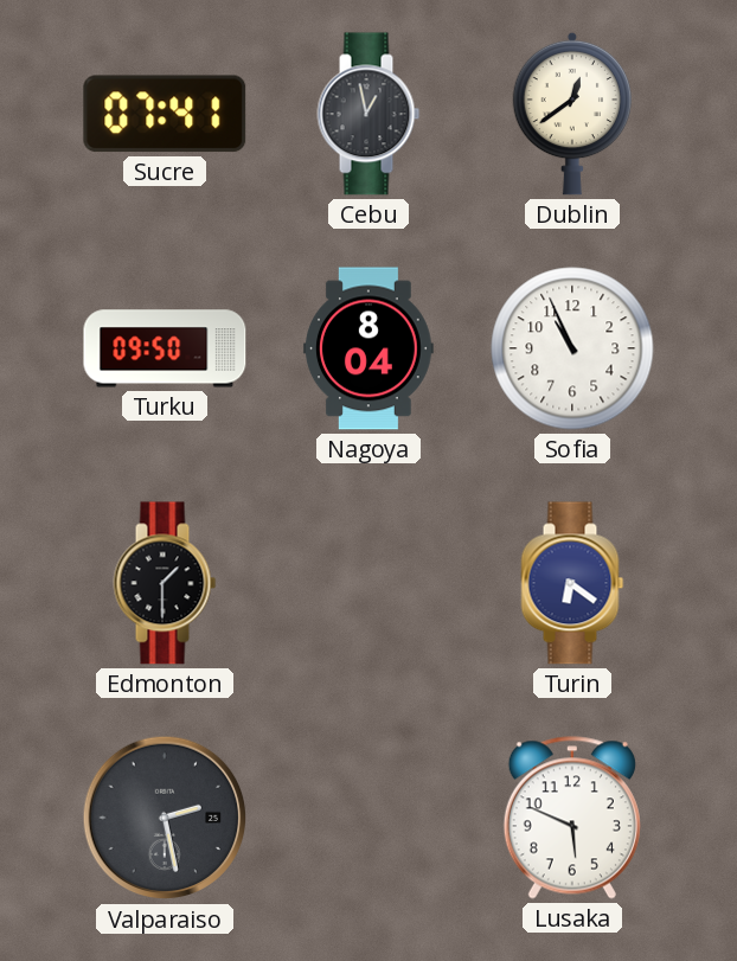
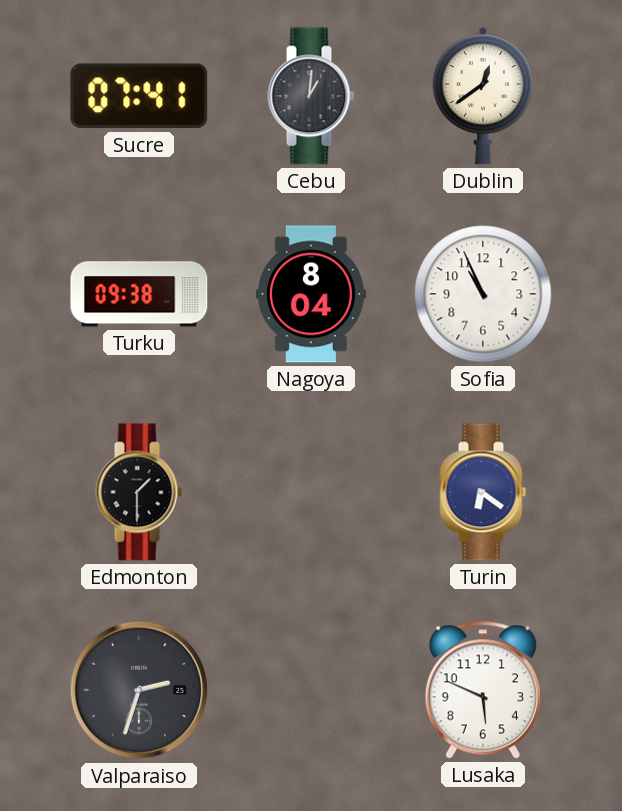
Cebu: 12:58 -> 1:01
Turku: 09:50 -> 09:38
Valparaiso: 2:28 -> 2:33
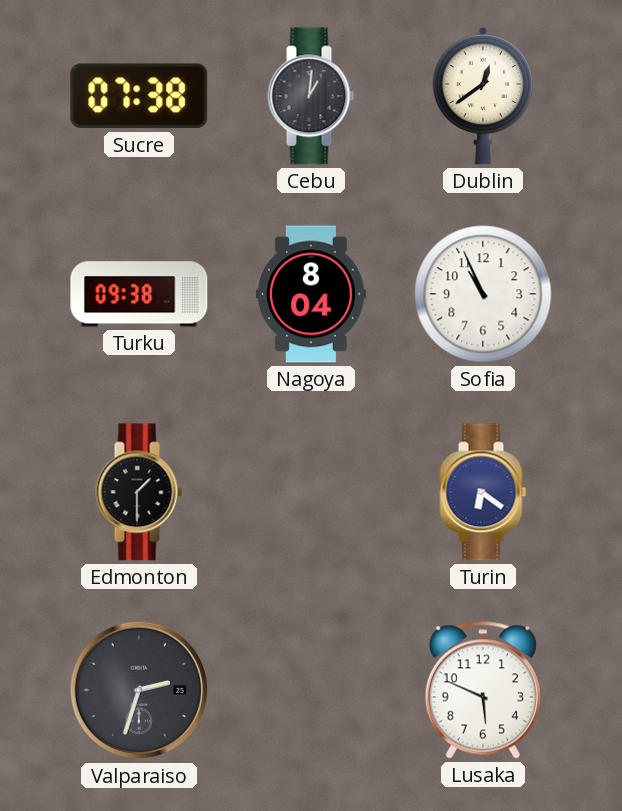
Sucre: 07:41 -> 07:38
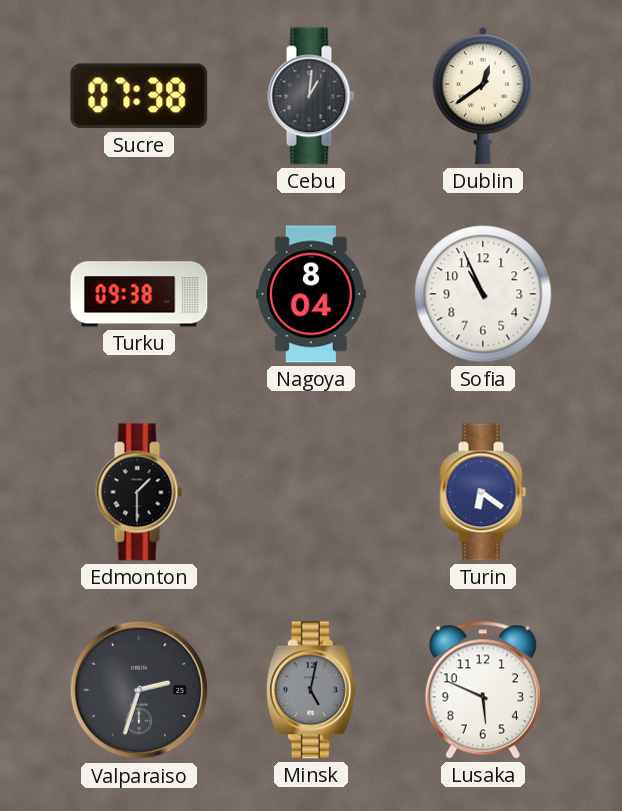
Minsk: none -> 5:02
